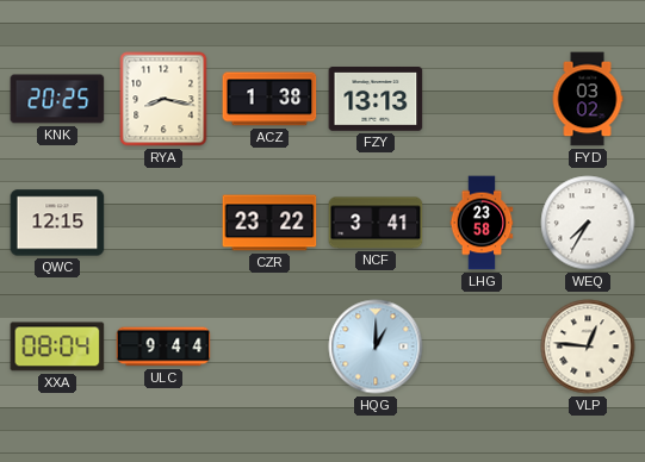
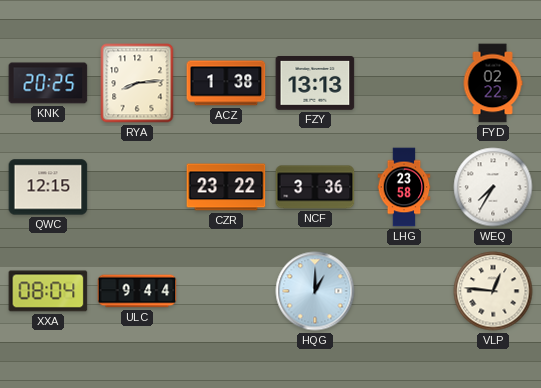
RYA: 8:17 -> 8:14
FYD: 03:02 -> 02:22
NCF: 3:41 -> 3:36
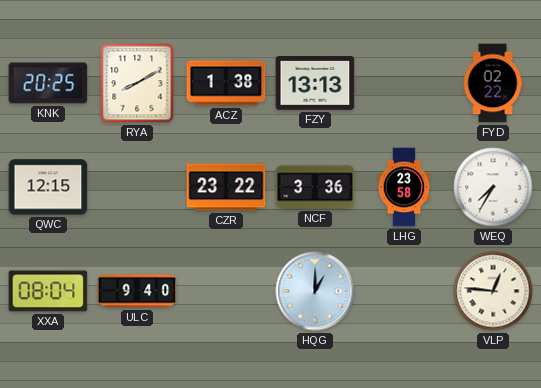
RYA: 8:14 -> 8:10
ULC: 9:44 -> 9:40
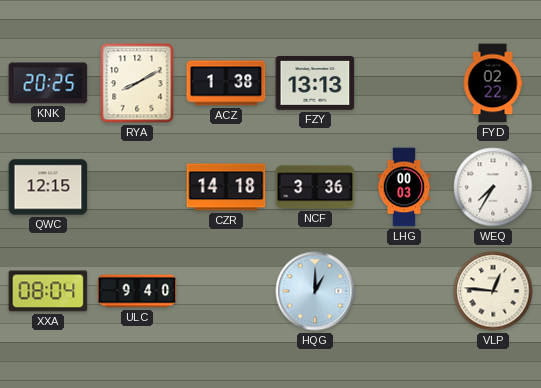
CZR: 23:22 -> 14:18
LHG: 23:58 -> 00:03
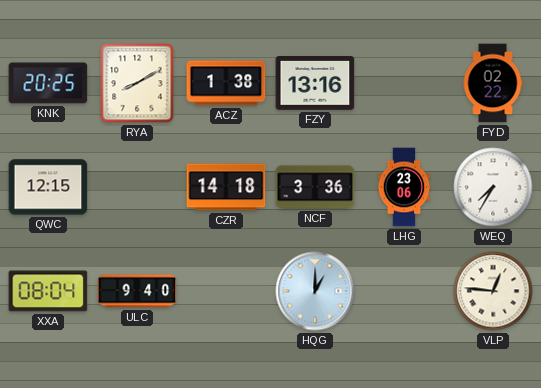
FZY: 13:13 -> 13:16
LHG: 00:03 -> 23:06
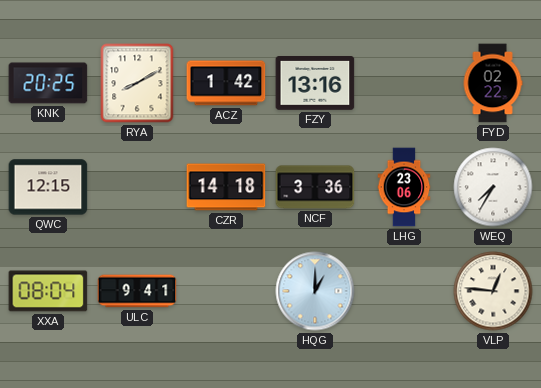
ACZ: 1:38 -> 1:42
ULC: 9:40 -> 9:41
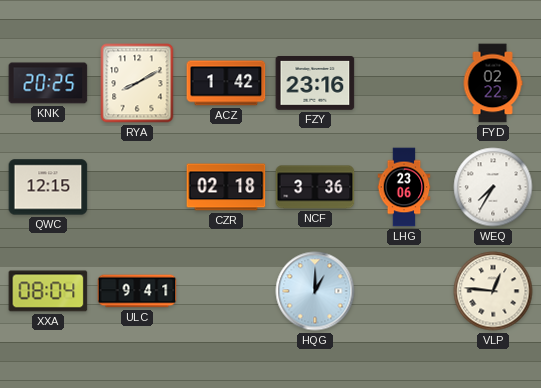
FZY: 13:16 -> 23:16
CZR: 14:18 -> 02:18
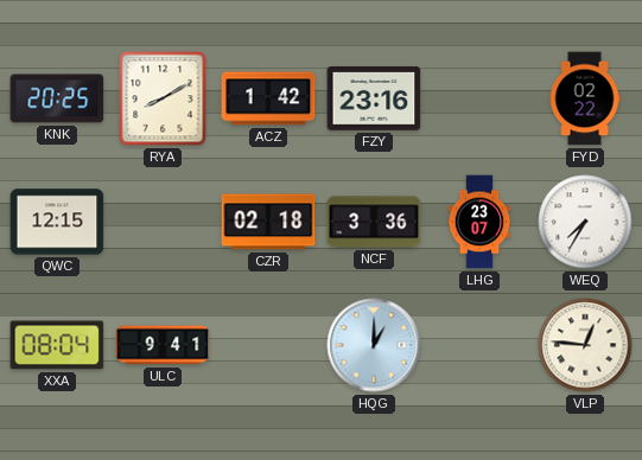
LHG: 23:06 -> 23:07
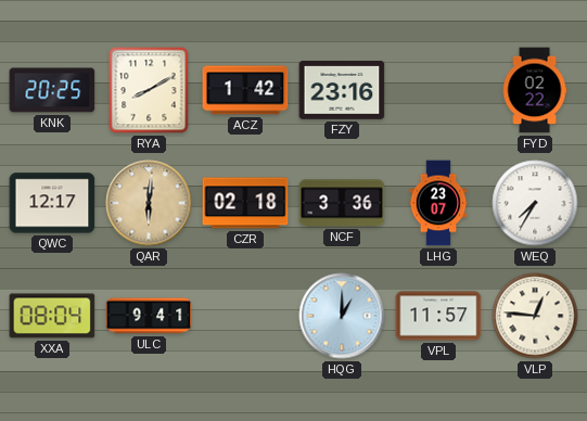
QWC: 12:15 -> 12:17
QAR: none -> 6:01
VPL: none -> 11:57
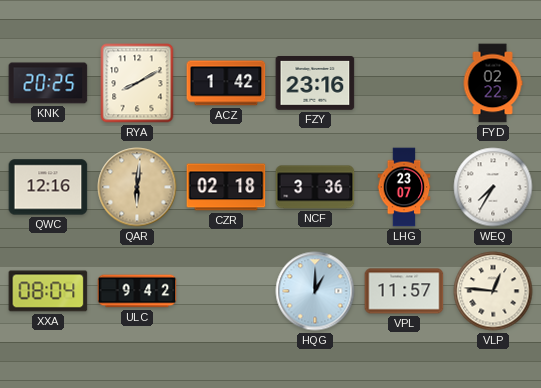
QWC: 12:17 -> 12:16
ULC: 9:41 -> 9:42
